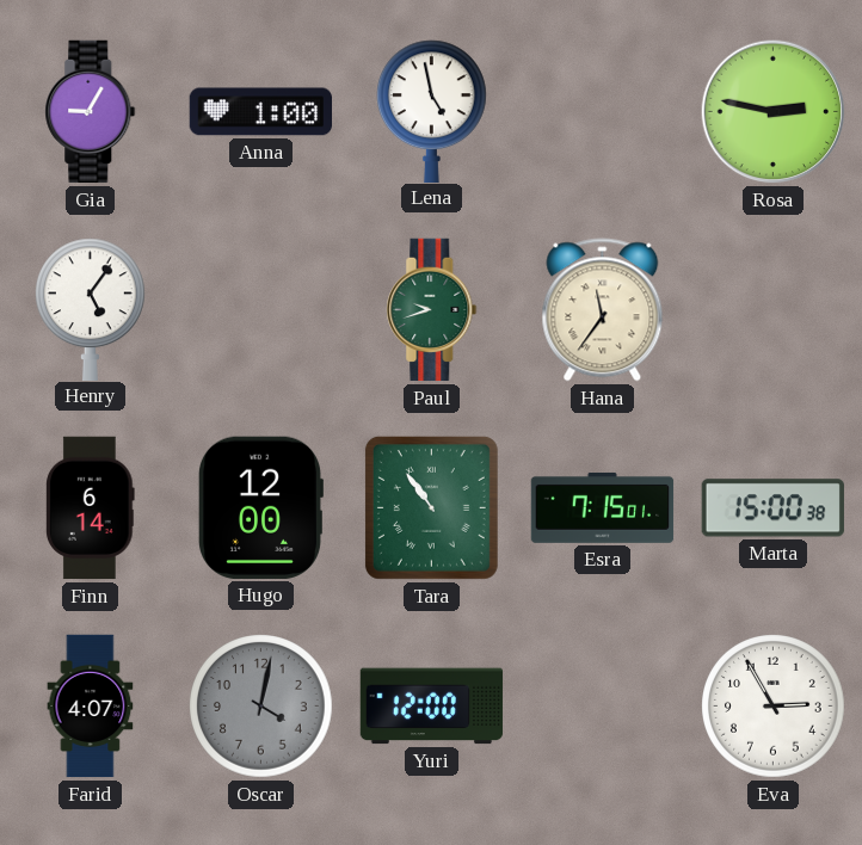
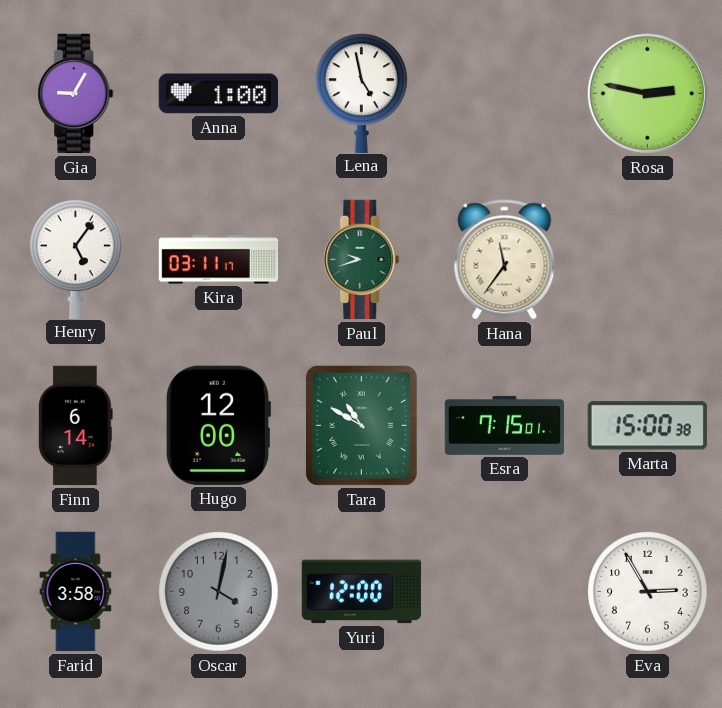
Kira: none -> 03:11
Tara: 10:54 -> 10:50
Farid: 4:07 -> 3:58
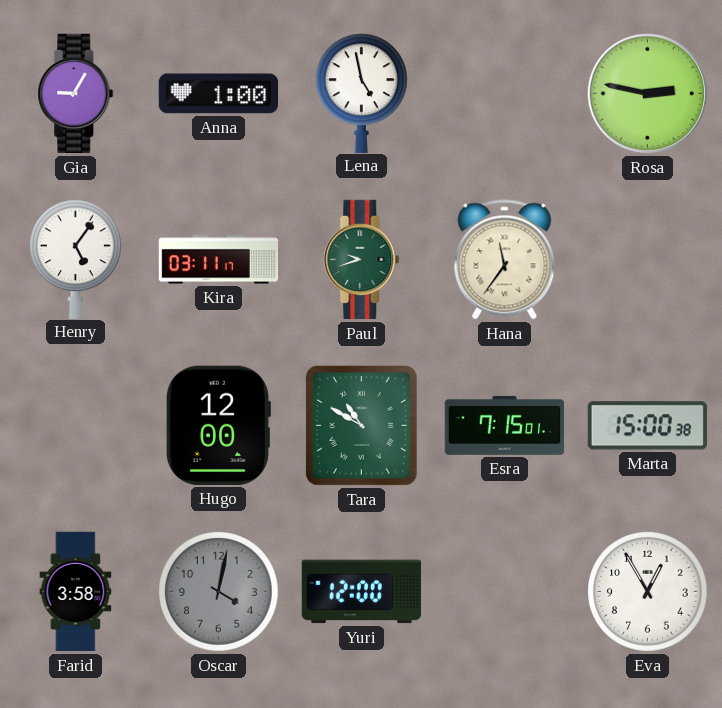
Finn: 6:14 -> none
Eva: 2:55 -> 12:55
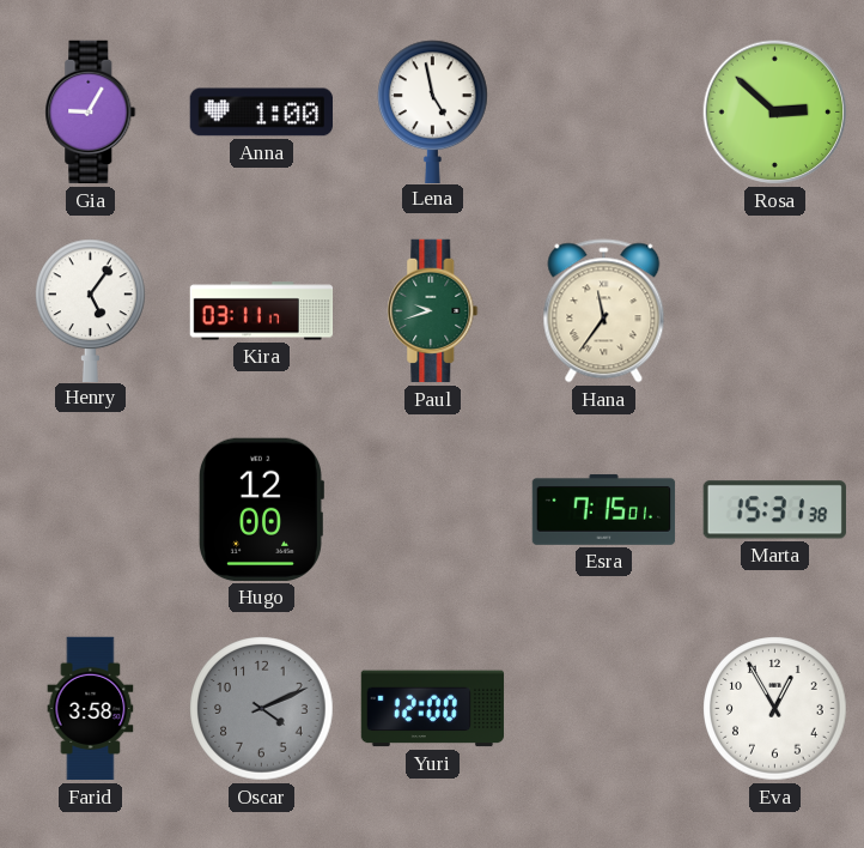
Rosa: 2:47 -> 2:52
Tara: 10:50 -> none
Marta: 15:00 -> 15:31
Oscar: 4:02 -> 4:11
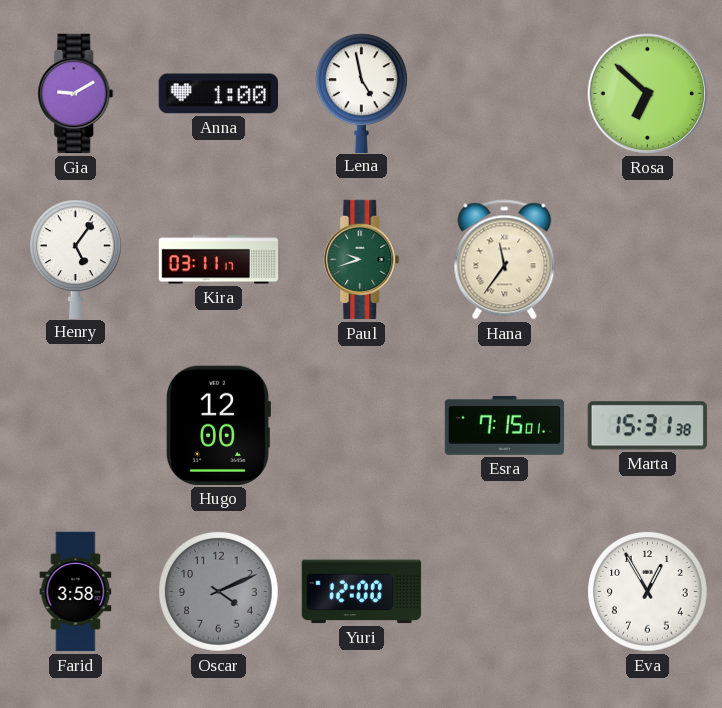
Gia: 9:05 -> 9:10
Rosa: 2:52 -> 6:52
